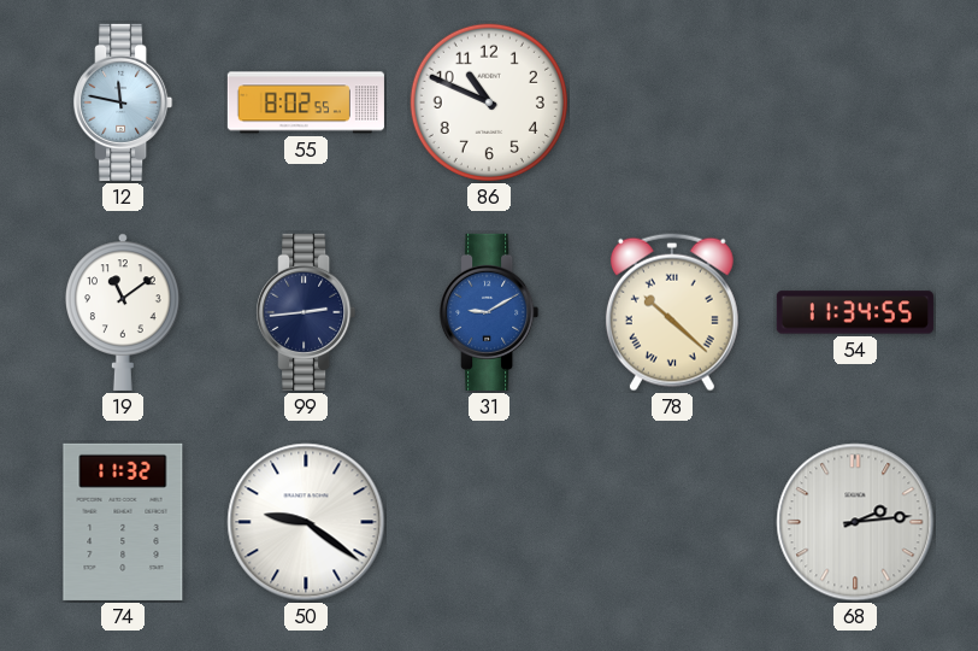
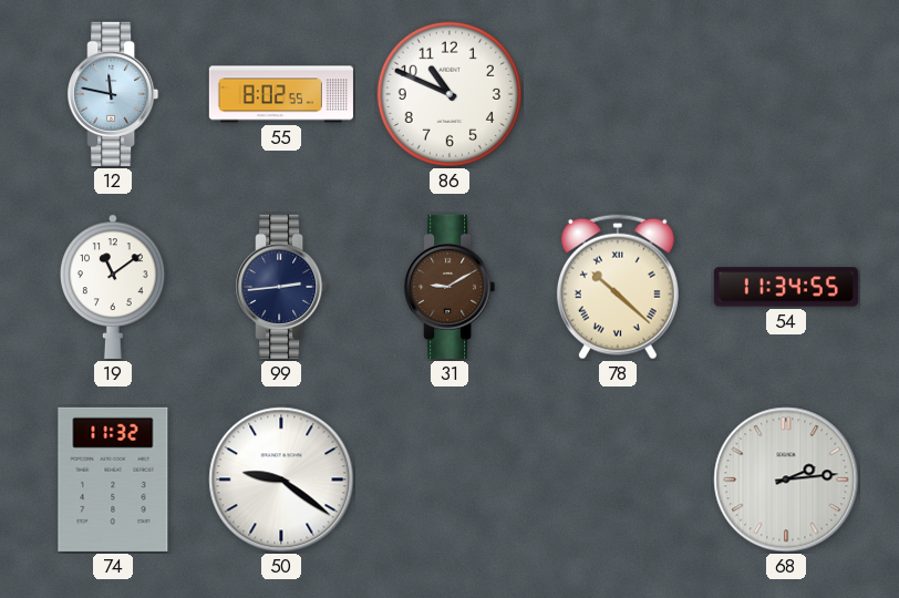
31 dial: blue -> brown
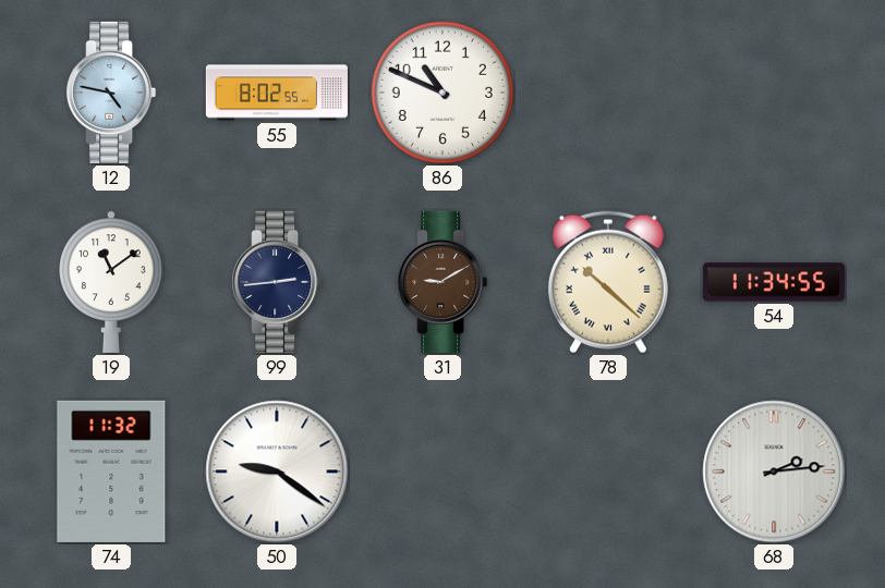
12: 11:47 -> 4:47
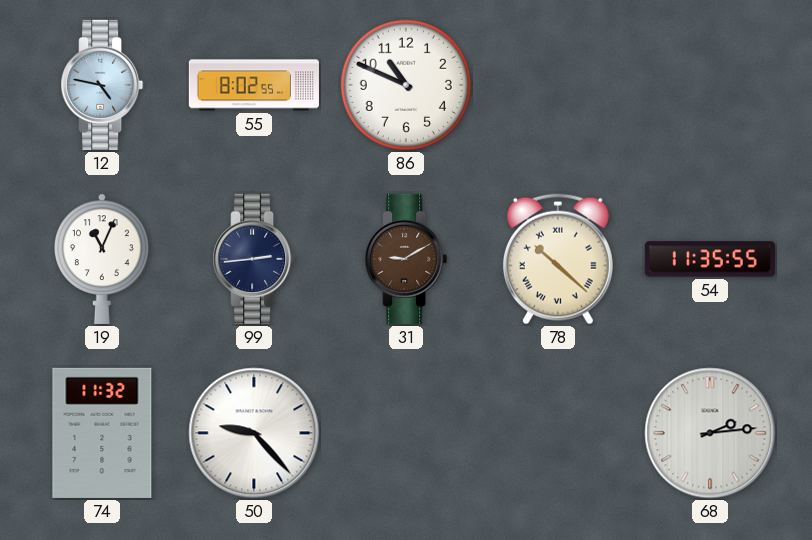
19: 11:09 -> 11:04
54: 11:34 -> 11:35
50: 9:21 -> 9:23
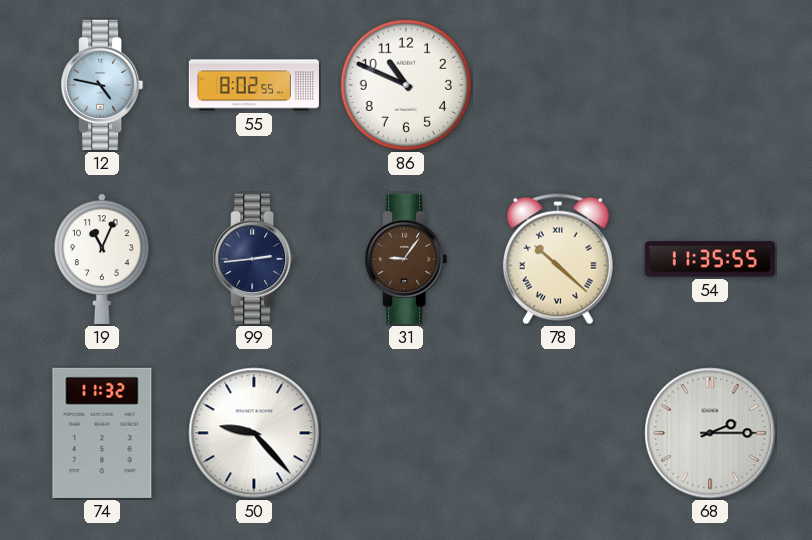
31: 9:10 -> 9:06
68: 2:14 -> 2:15
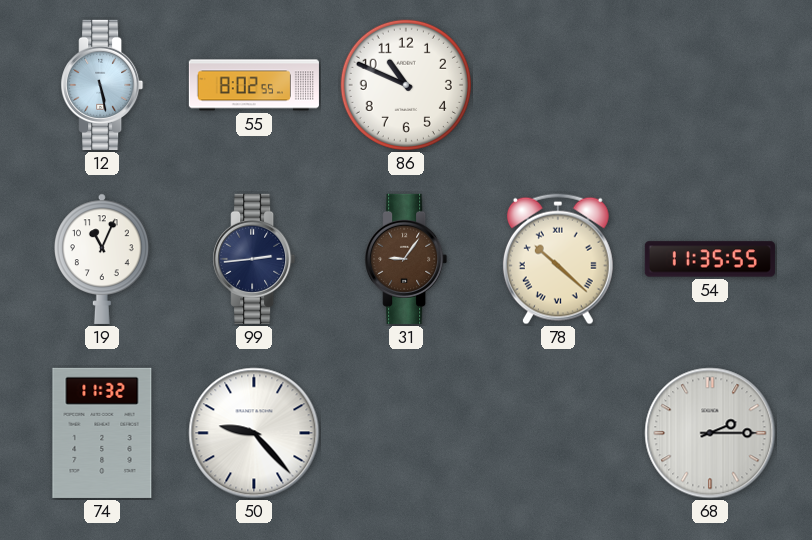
12: 4:47 -> 5:28
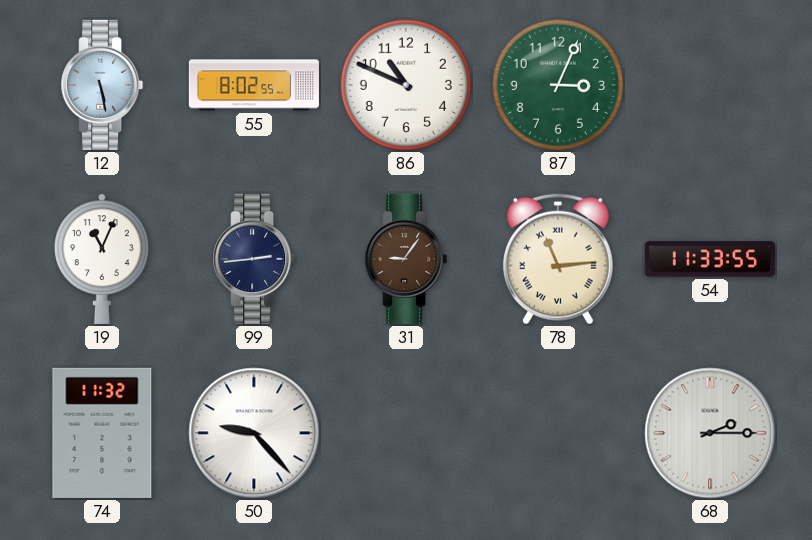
87: none -> 3:04
78: 10:22 -> 11:14
54: 11:35 -> 11:33
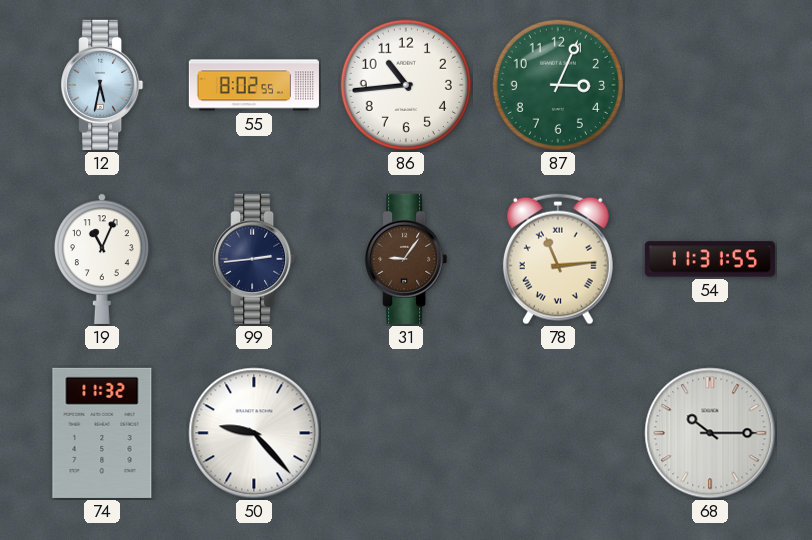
12: 5:28 -> 5:32
86: 10:49 -> 10:44
54: 11:33 -> 11:31
68: 2:15 -> 10:15
